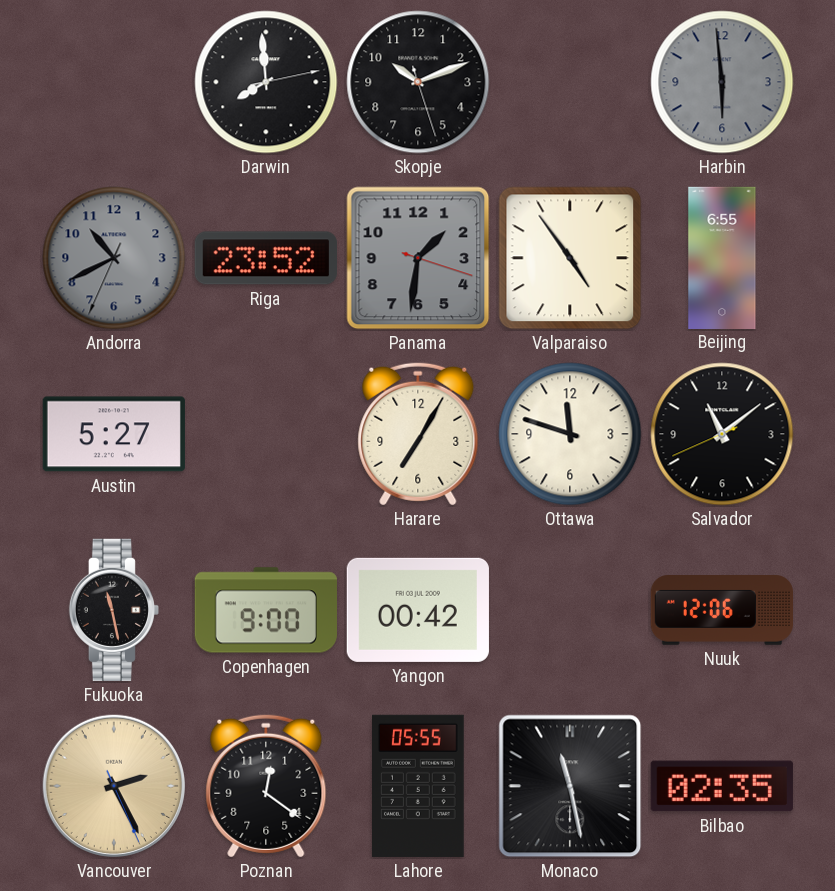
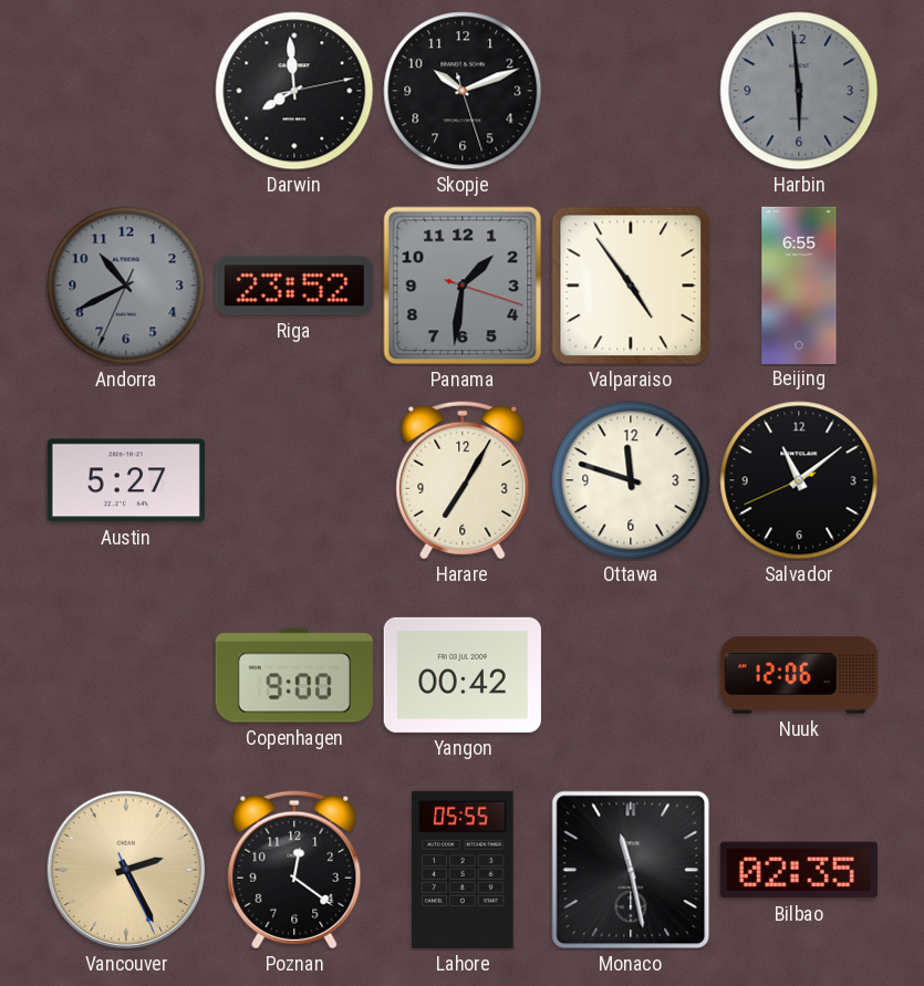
Fukuoka: 11:28 -> none
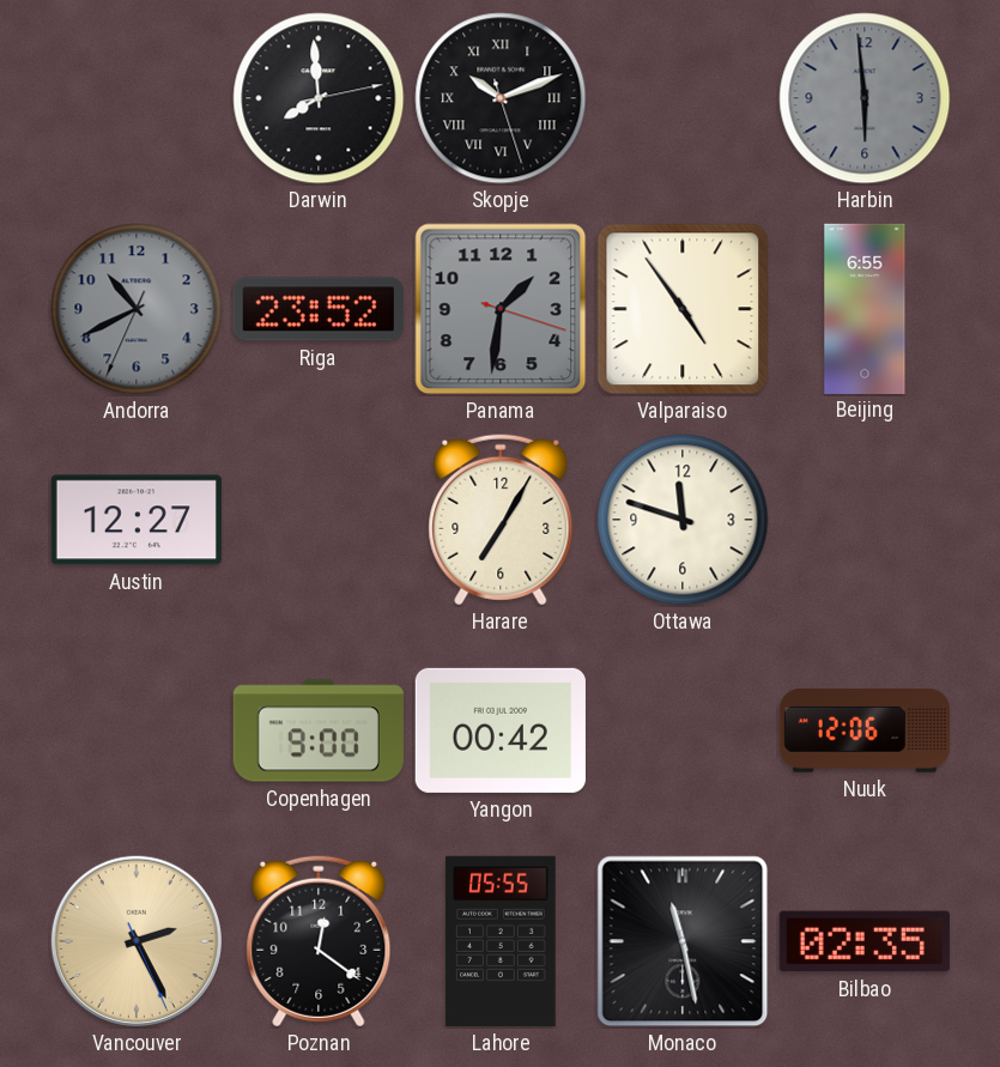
Skopje numerals: Arabic -> Roman
Austin: 5:27 -> 12:27
Salvador: 11:08 -> none
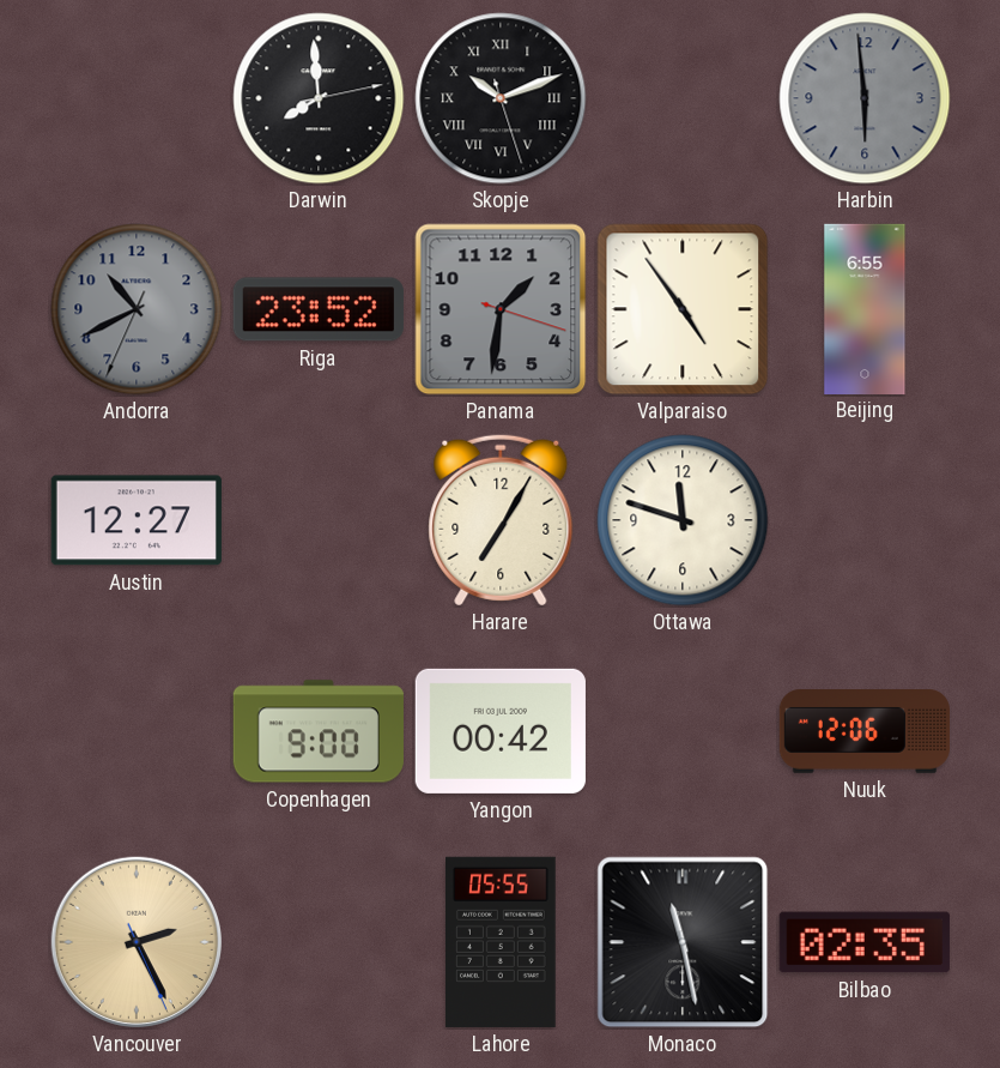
Poznan: 12:21 -> none
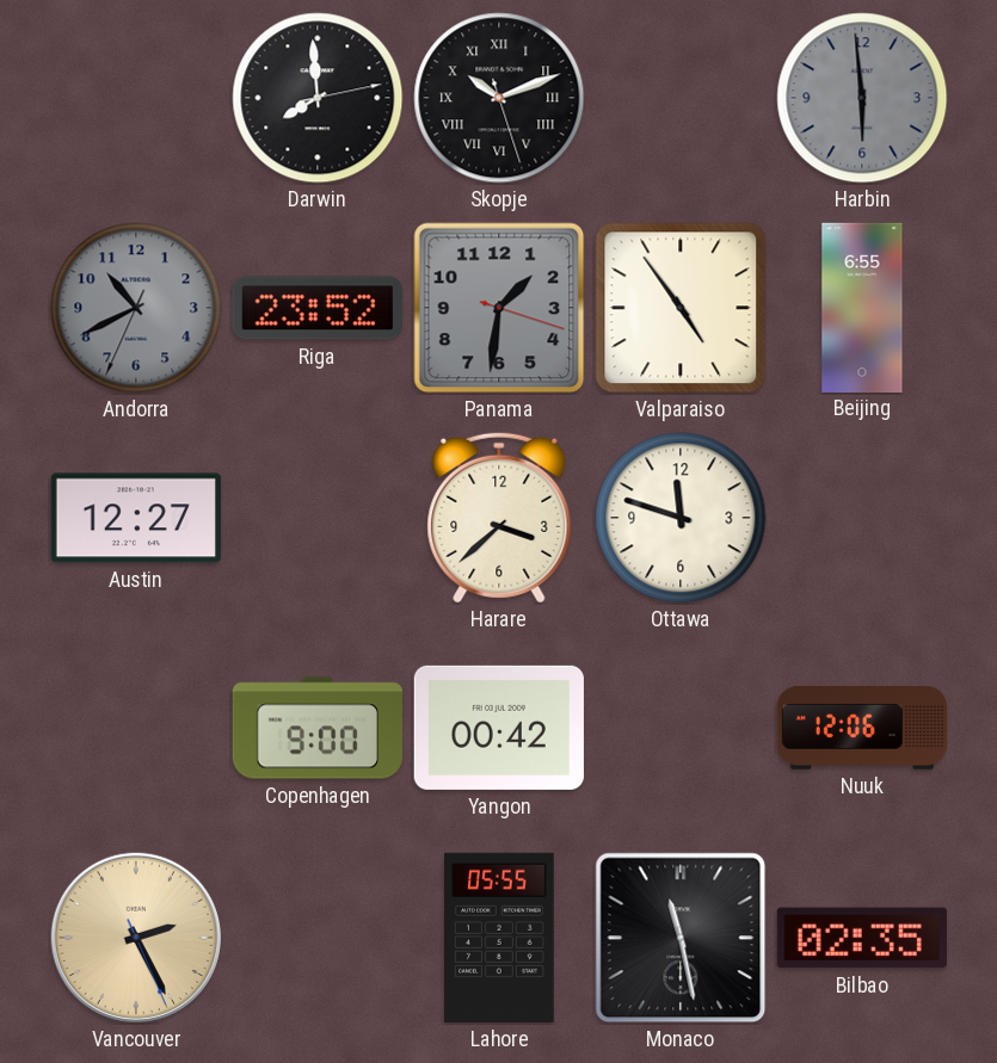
Harare: 7:05 -> 3:38
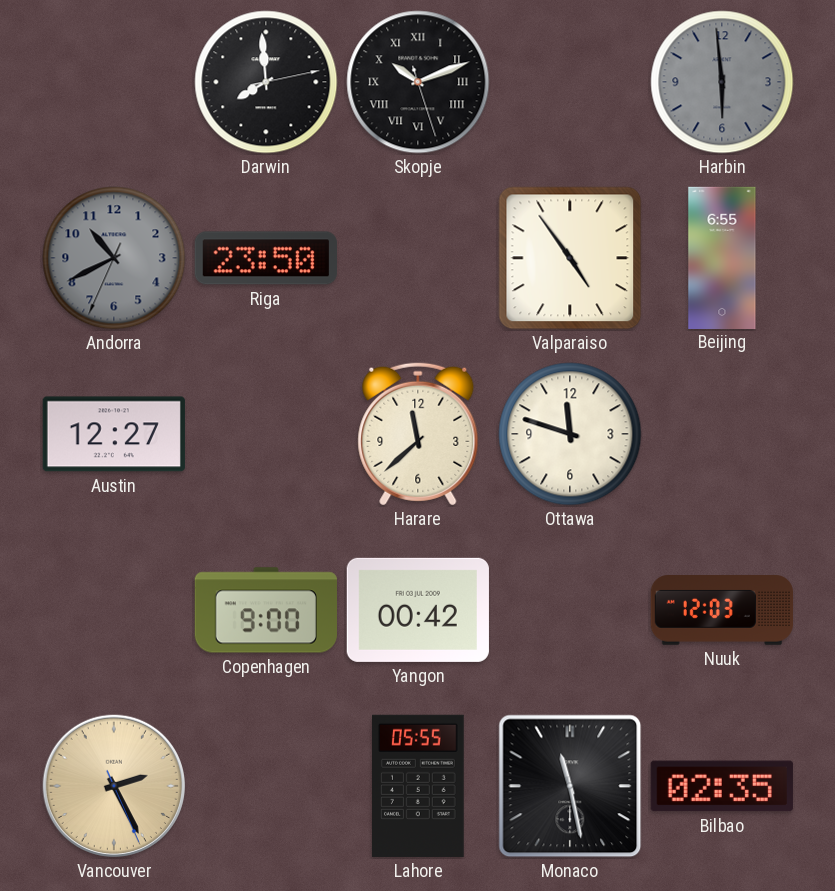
Riga: 23:52 -> 23:50
Panama: 1:31 -> none
Harare: 3:38 -> 11:38
Nuuk: 12:06 -> 12:03
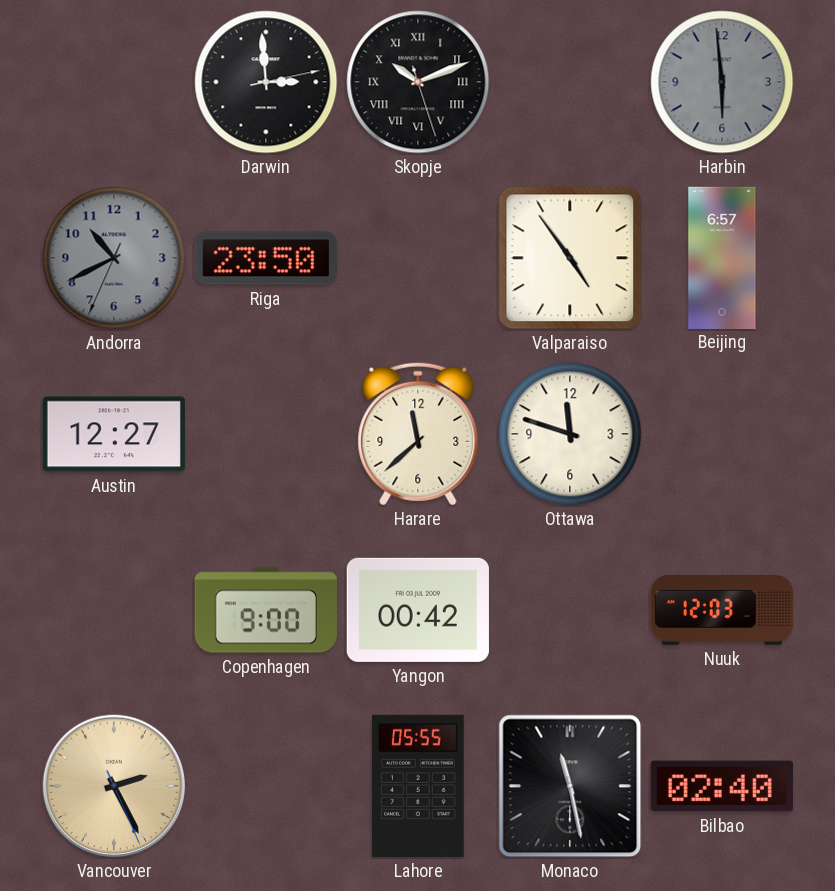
Darwin: 7:59 -> 2:59
Beijing: 6:55 -> 6:57
Bilbao: 02:35 -> 02:40
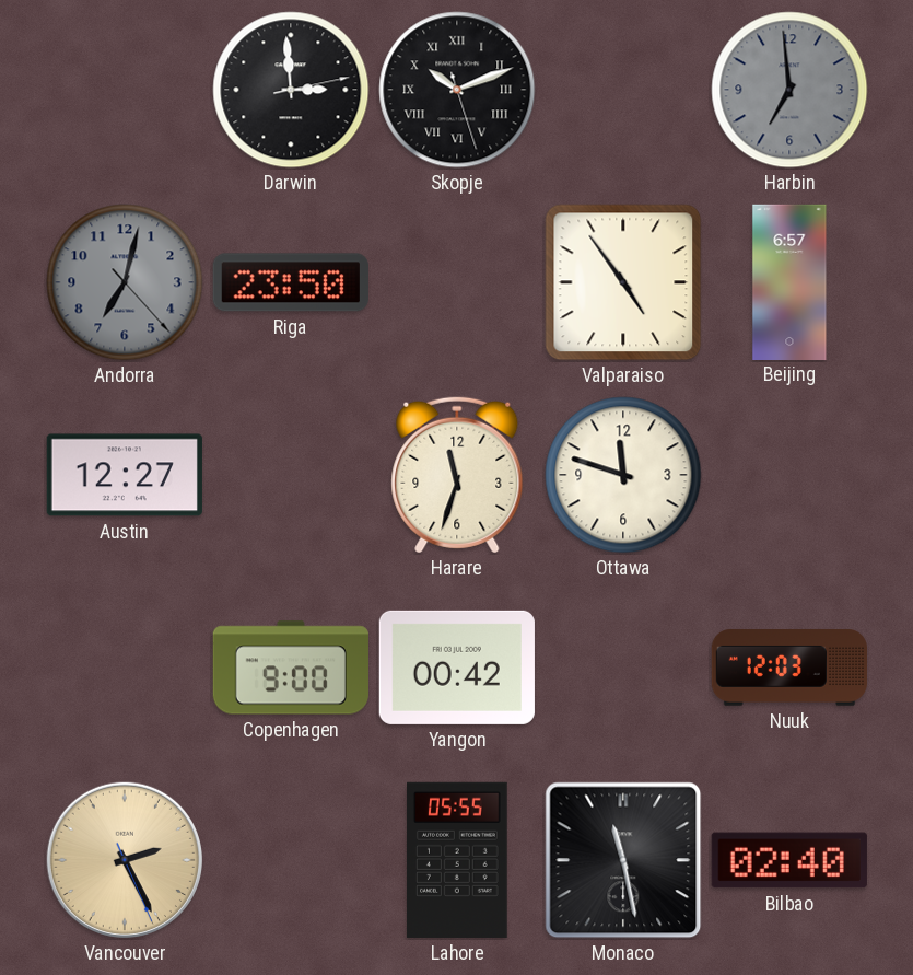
Harbin: 5:59 -> 6:59
Andorra: 10:40 -> 7:02
Harare: 11:38 -> 11:33
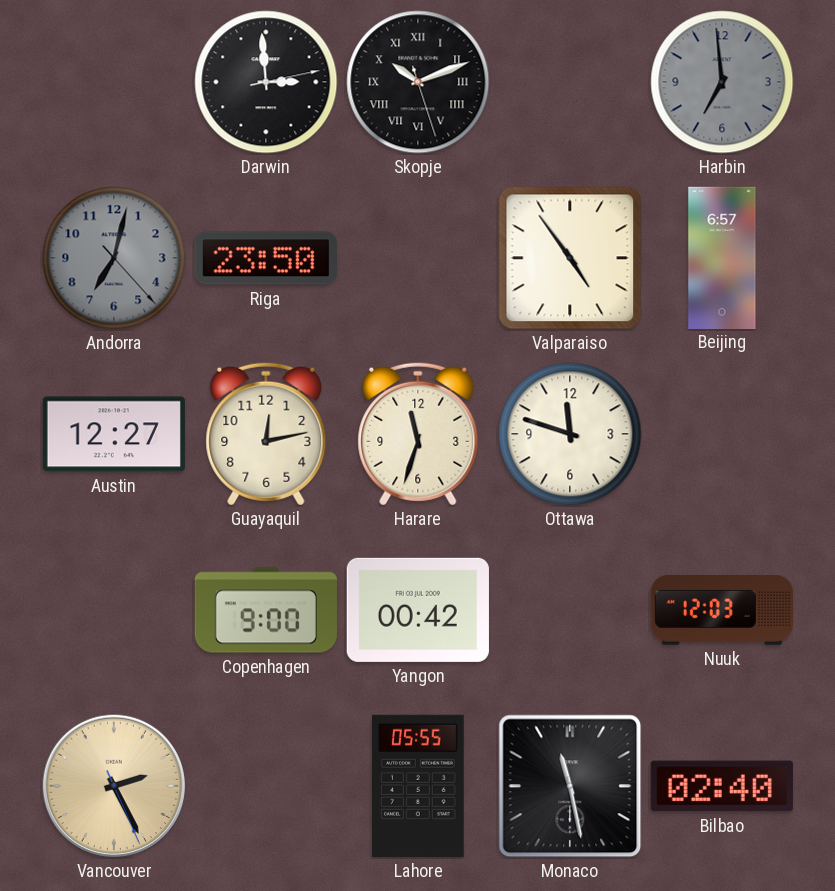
Guayaquil: none -> 12:13
